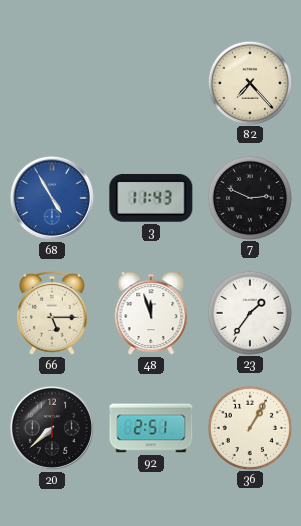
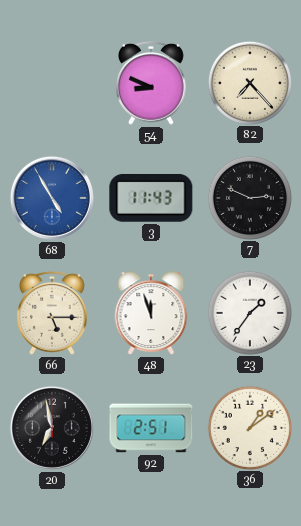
54: none -> 8:49
20: 7:38 -> 6:58
36: 1:05 -> 1:09
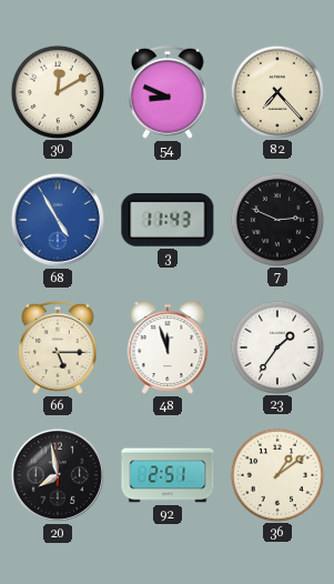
30: none -> 12:10
20: 6:58 -> 7:58
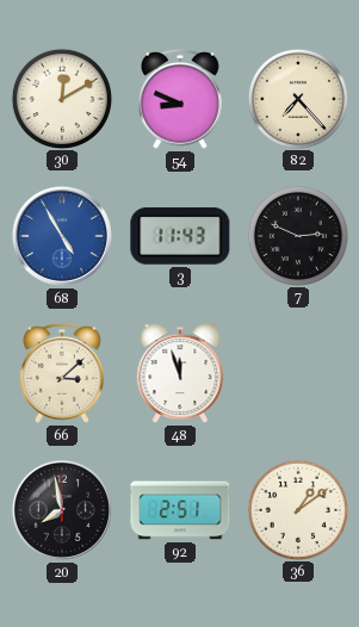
66: 5:15 -> 3:08
23: 1:36 -> none
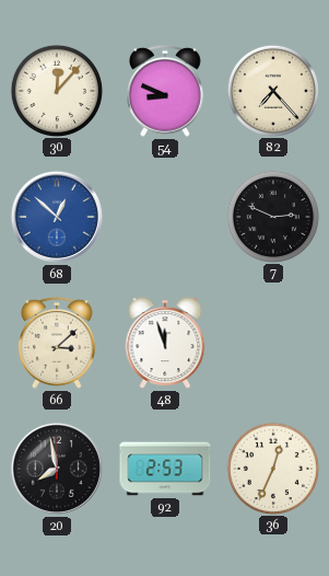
30: 12:10 -> 12:07
68: 4:55 -> 12:52
3: 11:43 -> none
92: 2:51 -> 2:53
36: 1:09 -> 12:34
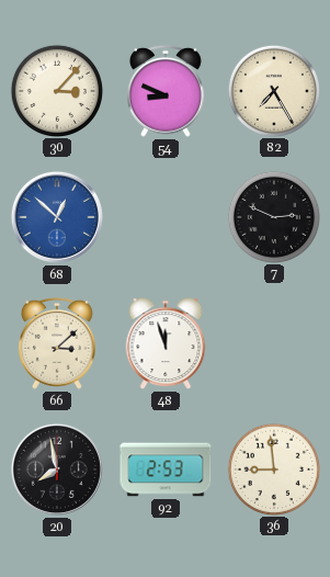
30: 12:07 -> 3:07
82: 7:23 -> 7:25
36: 12:34 -> 8:59
